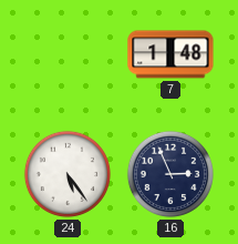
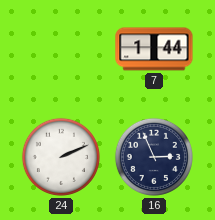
7: 1:48 -> 1:44
24: 5:24 -> 2:11
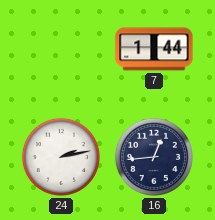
24: 2:11 -> 2:13
16: 2:56 -> 12:44
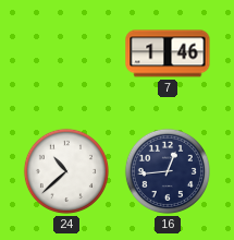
7: 1:44 -> 1:46
24: 2:13 -> 10:38
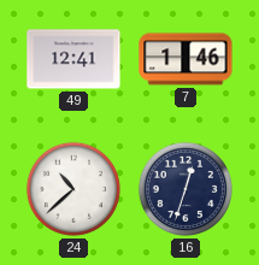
49: none -> 12:41
16: 12:44 -> 12:33
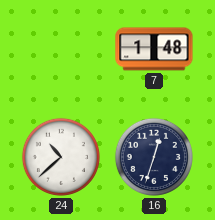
49: 12:41 -> none
7: 1:46 -> 1:48
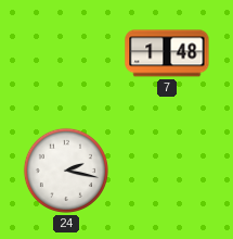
24: 10:38 -> 2:17
16: 12:33 -> none
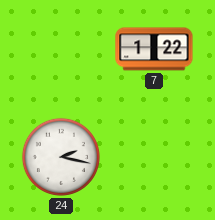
7: 1:48 -> 1:22
